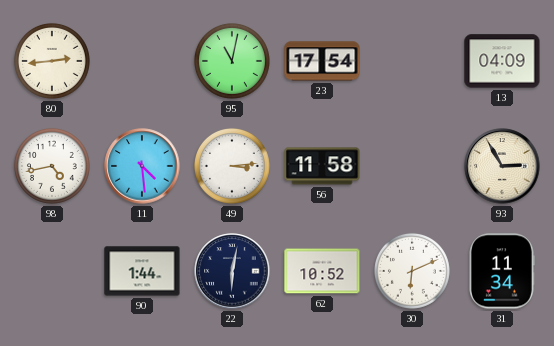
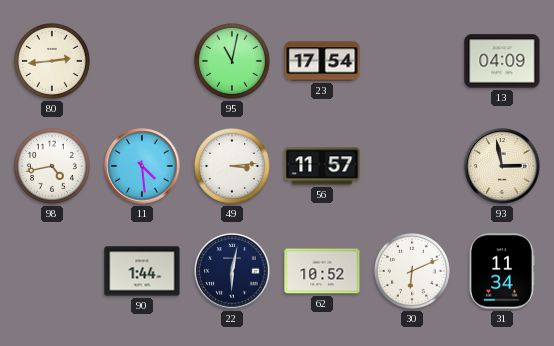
56: 11:58 -> 11:57
93: 2:55 -> 2:58
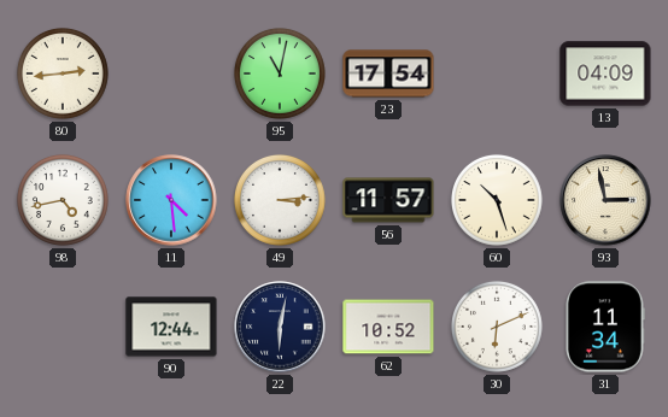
60: none -> 10:27
90: 1:44 -> 12:44
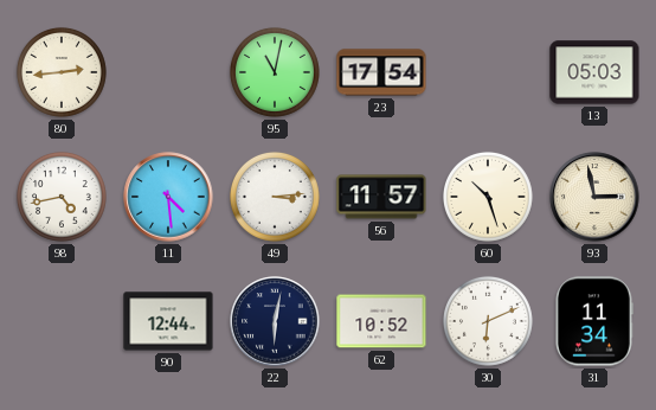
13: 04:09 -> 05:03
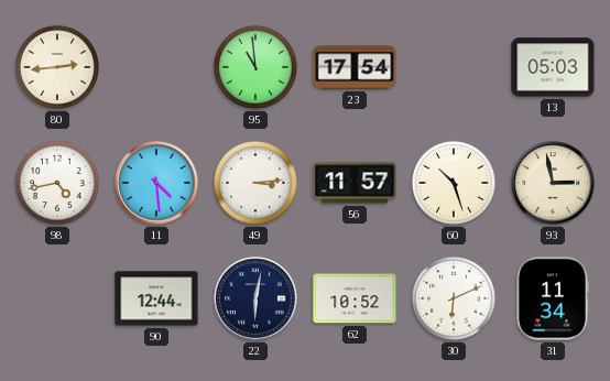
95: 11:02 -> 10:59
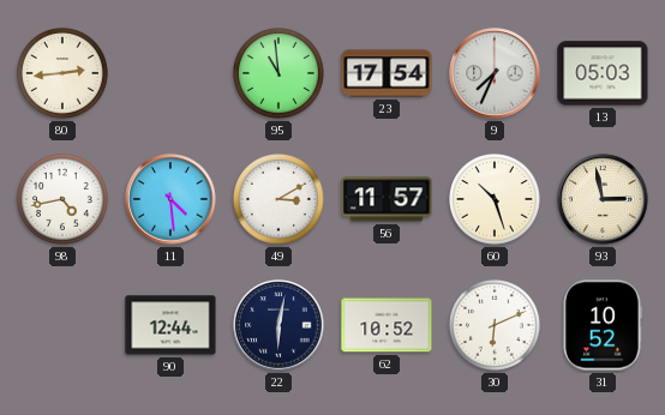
9: none -> 7:34
49: 3:14 -> 3:10
31: 11:34 -> 10:52
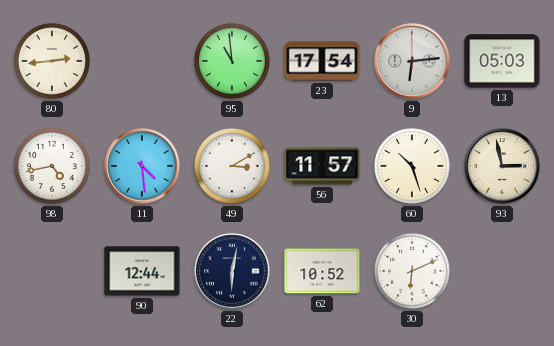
9: 7:34 -> 6:14
31: 10:52 -> none
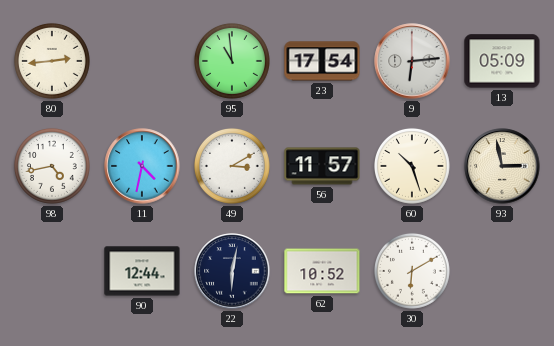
13: 05:03 -> 05:09
11: 4:29 -> 4:32
30: 6:11 -> 6:10
